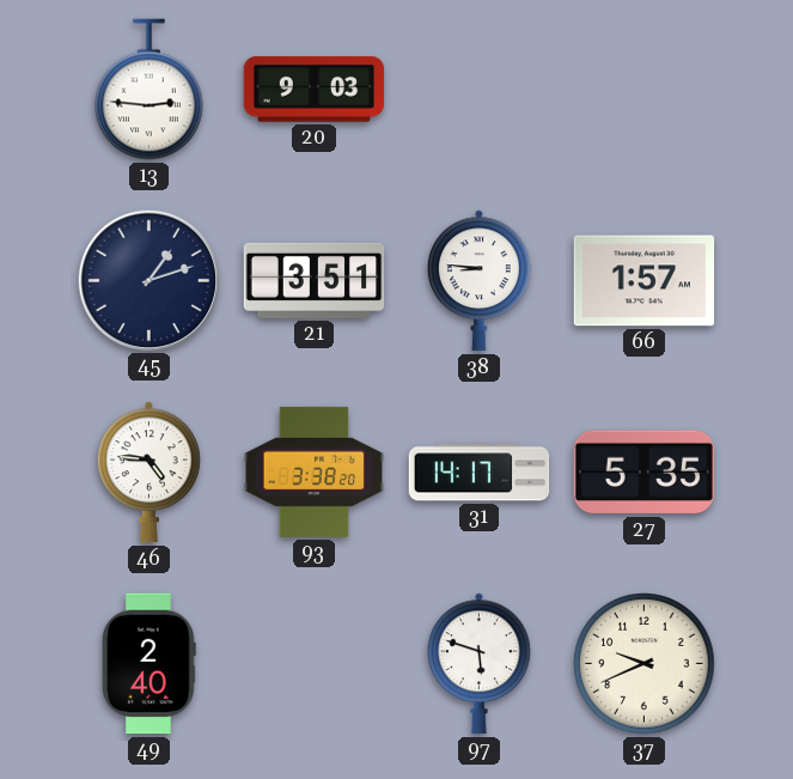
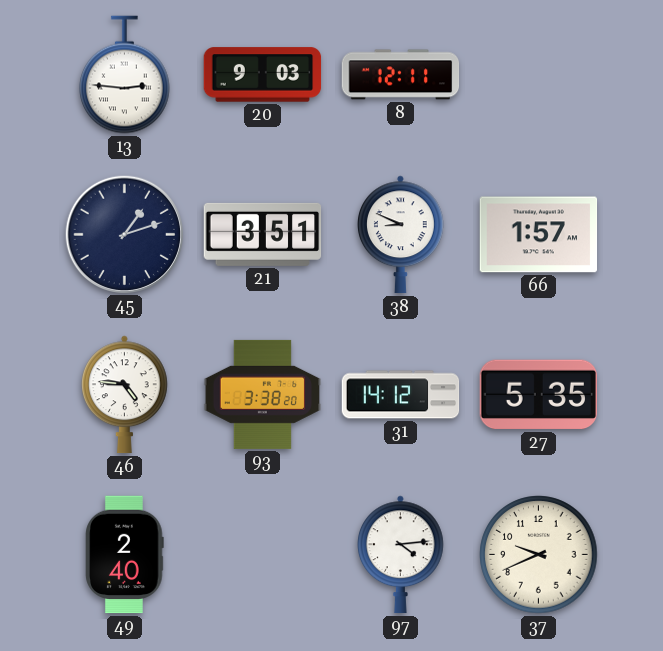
8: none -> 12:11
38: 8:46 -> 8:49
31: 14:17 -> 14:12
97: 5:48 -> 4:14
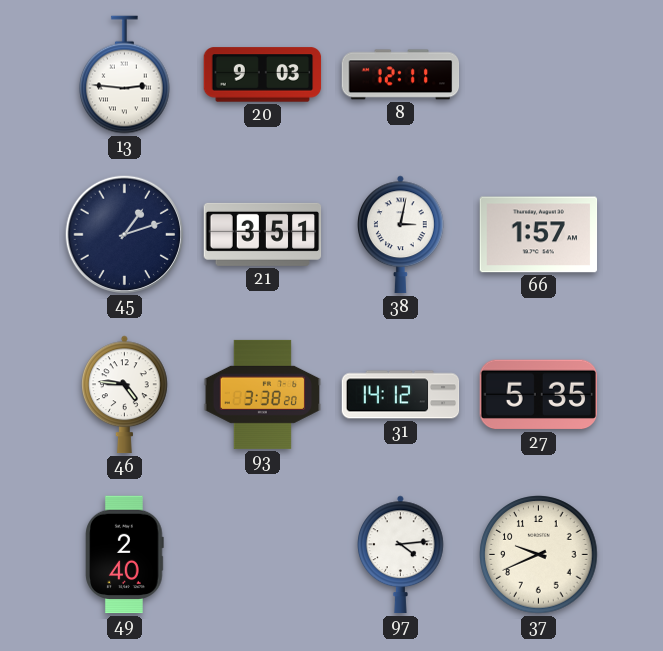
38: 8:49 -> 3:02
